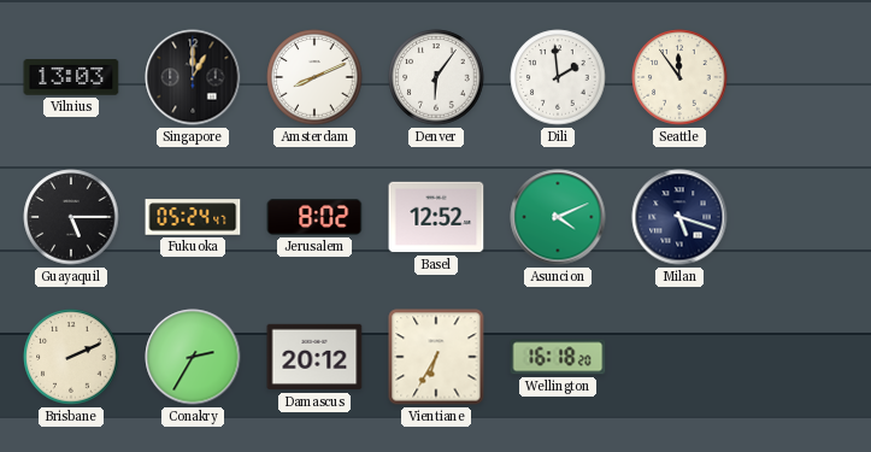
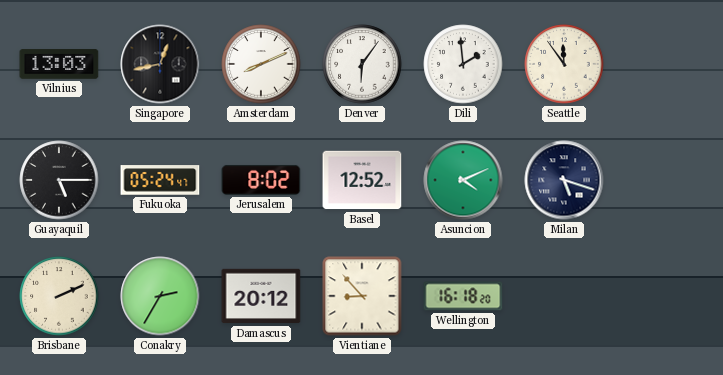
Singapore: 1:00 -> 12:43
Vientiane: 6:35 -> 8:53
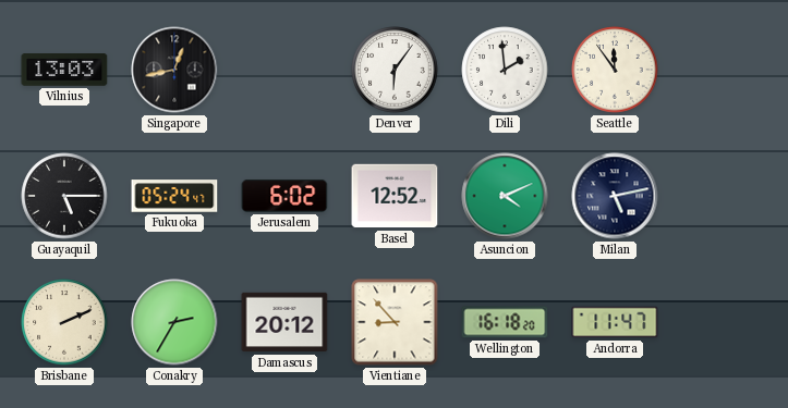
Amsterdam: 8:11 -> none
Jerusalem: 8:02 -> 6:02
Milan: 5:18 -> 5:13
Andorra: none -> 11:47
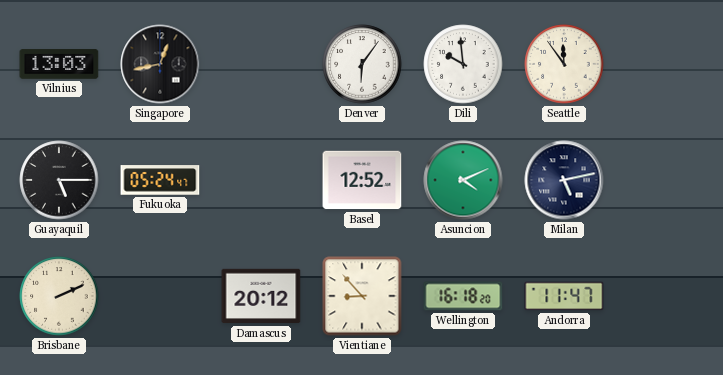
Dili: 1:59 -> 9:59
Jerusalem: 6:02 -> none
Conakry: 2:35 -> none
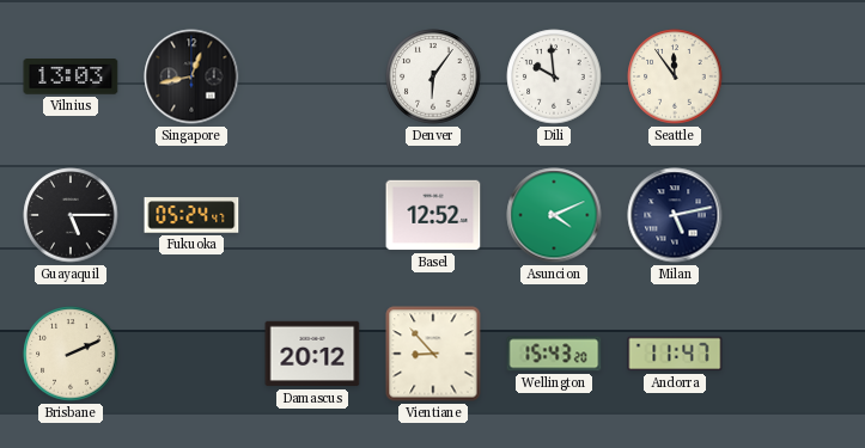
Wellington: 16:18 -> 15:43
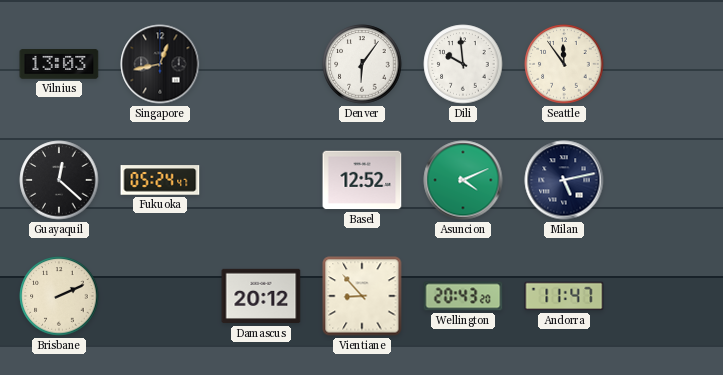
Guayaquil: 5:15 -> 12:22
Wellington: 15:43 -> 20:43
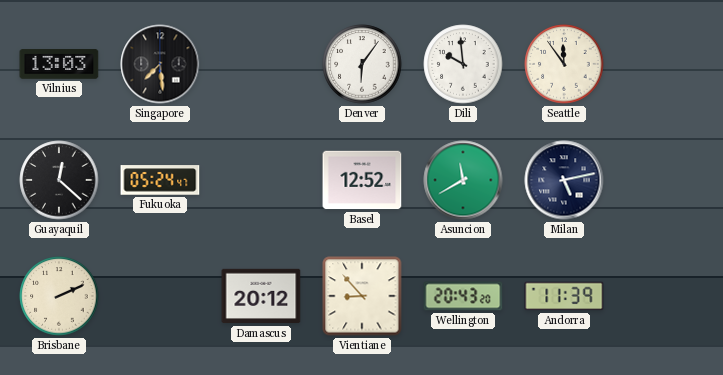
Singapore: 12:43 -> 7:29
Asuncion: 4:11 -> 11:40
Andorra: 11:47 -> 11:39
